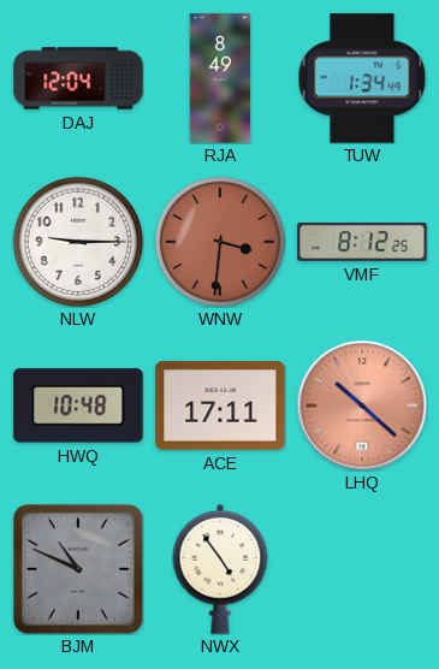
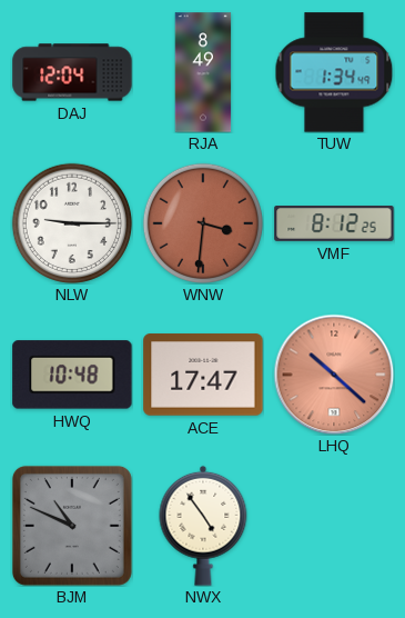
ACE: 17:11 -> 17:47
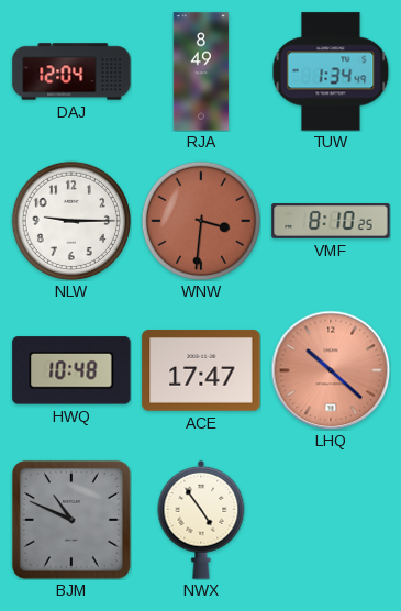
VMF: 8:12 -> 8:10
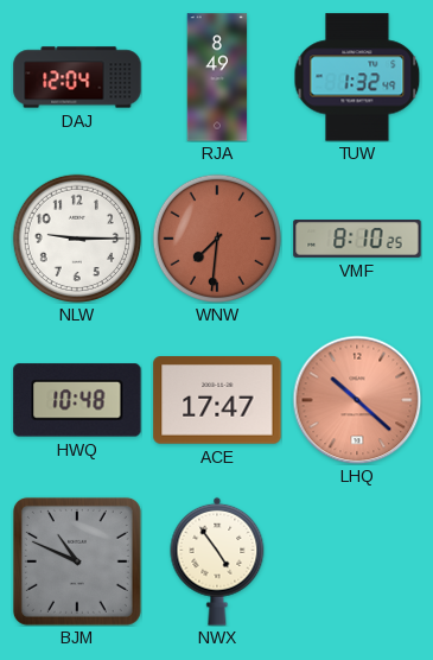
TUW: 1:34 -> 1:32
WNW: 3:31 -> 7:31
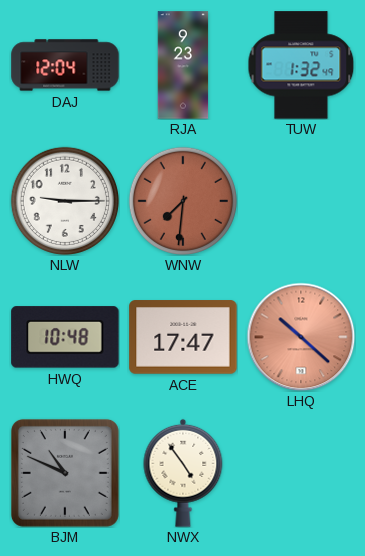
RJA: 8:49 -> 9:23
VMF: 8:10 -> none
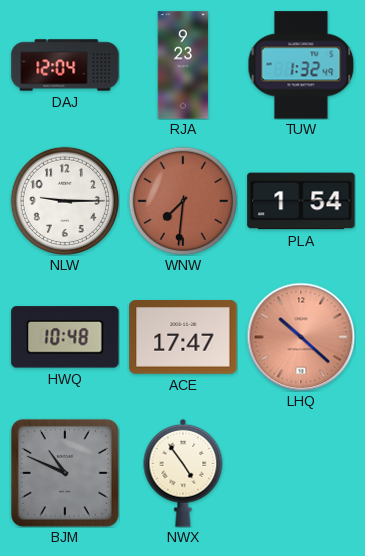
PLA: none -> 1:54
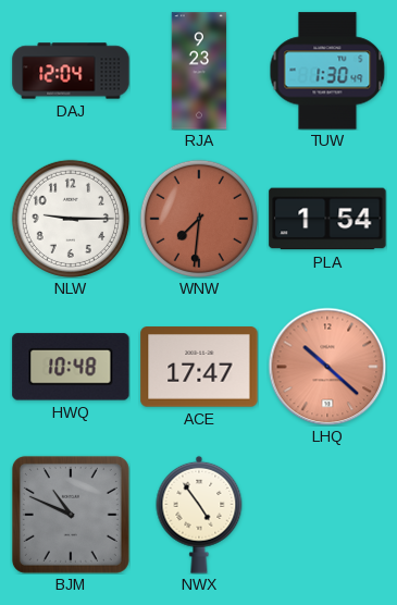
TUW: 1:32 -> 1:30
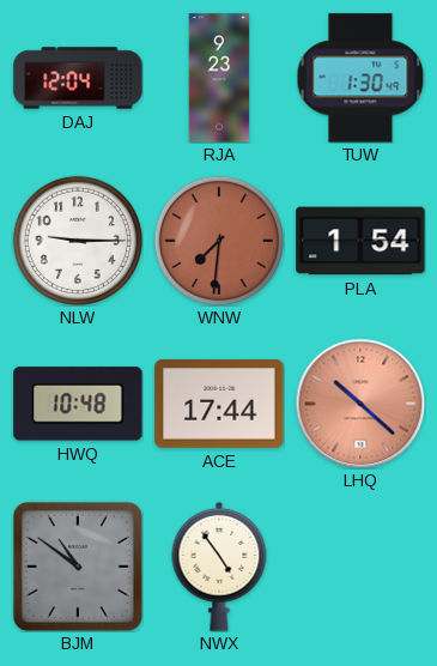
ACE: 17:47 -> 17:44
BJM: 10:49 -> 10:51
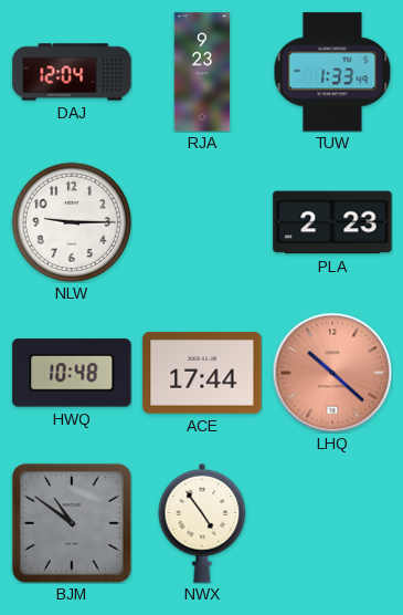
TUW: 1:30 -> 1:33
WNW: 7:31 -> none
PLA: 1:54 -> 2:23
